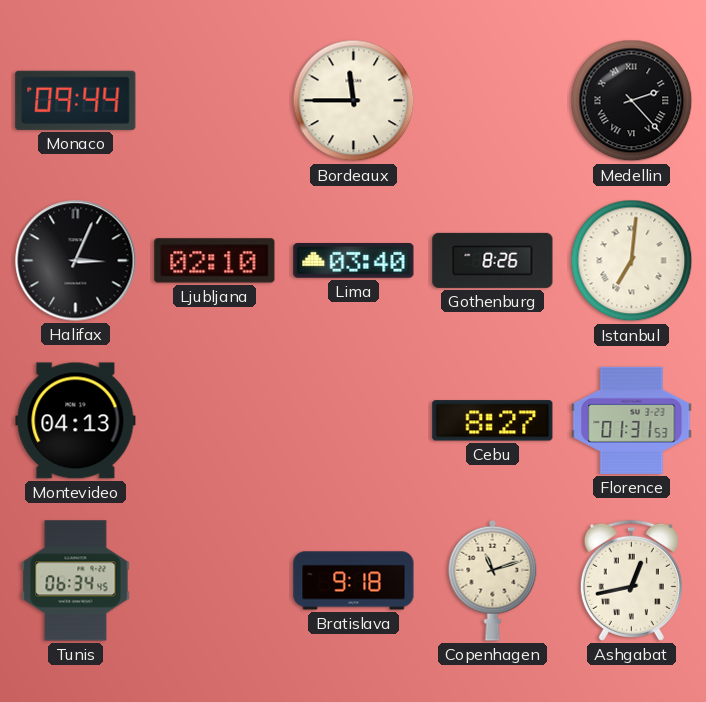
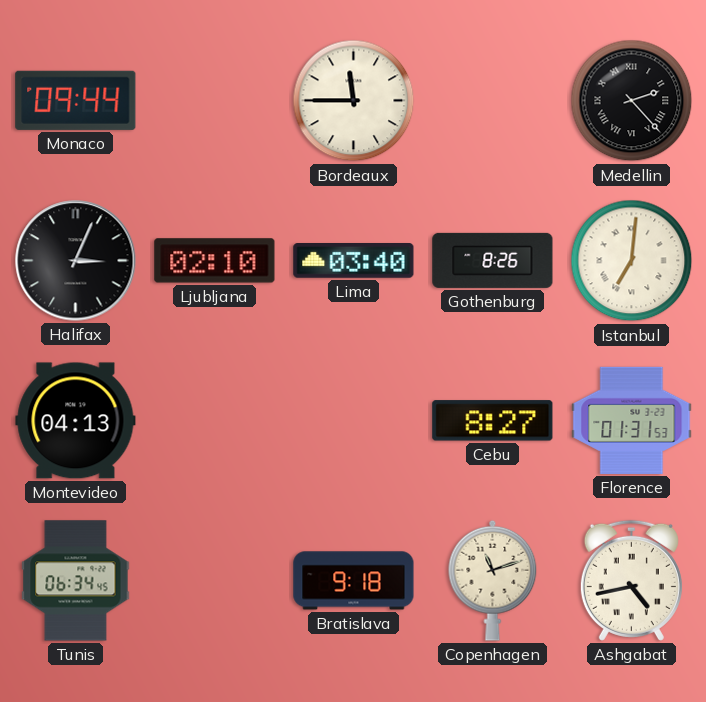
Ashgabat: 12:43 -> 4:43
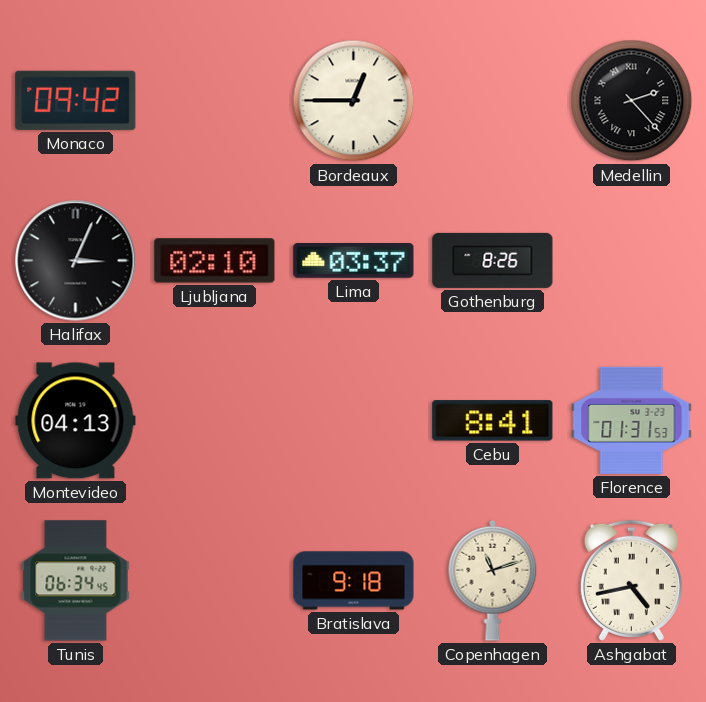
Monaco: 09:44 -> 09:42
Bordeaux: 11:45 -> 12:45
Lima: 03:40 -> 03:37
Istanbul: 7:01 -> none
Cebu: 8:27 -> 8:41
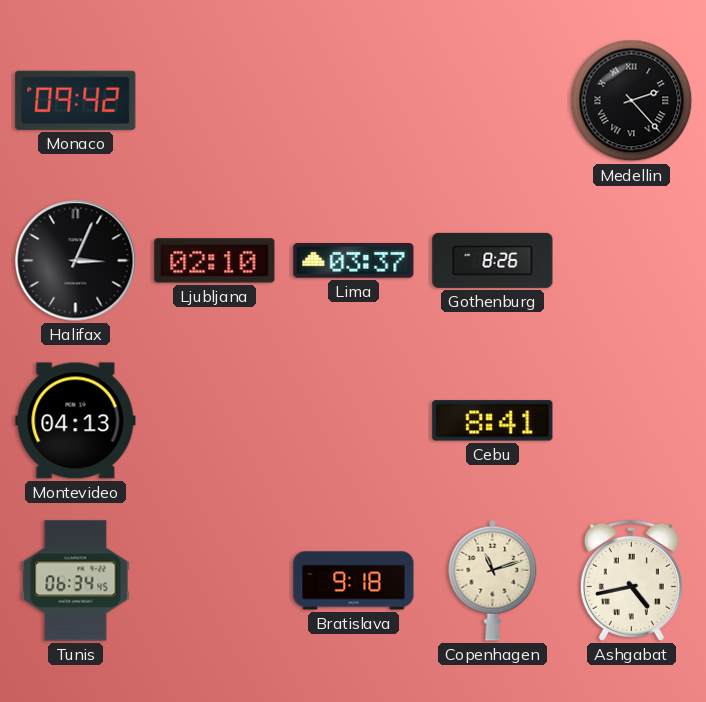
Bordeaux: 12:45 -> none
Florence: 01:31 -> none
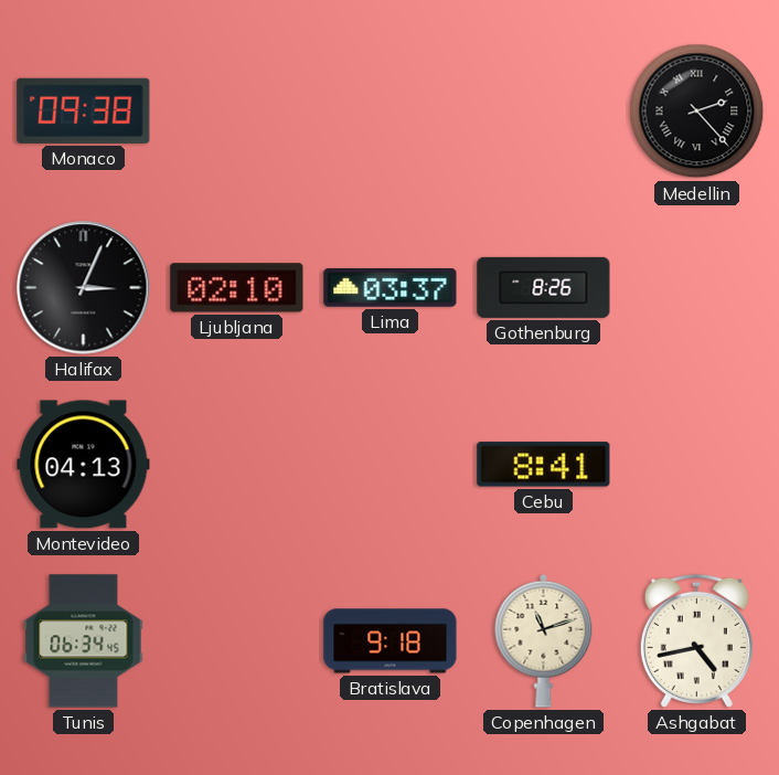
Monaco: 09:42 -> 09:38
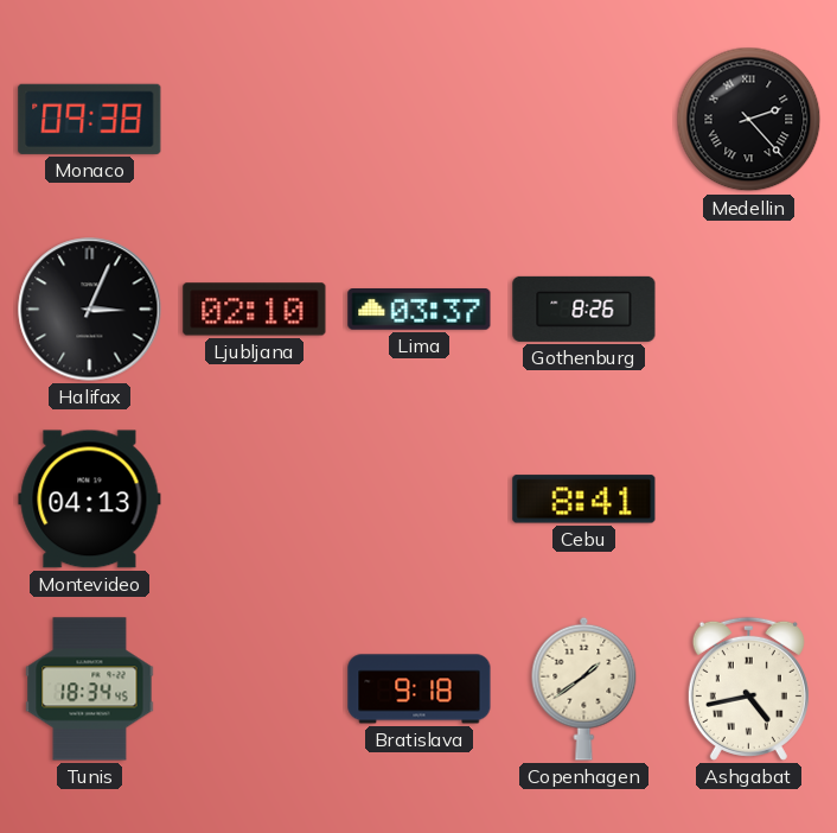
Tunis: 06:34 -> 18:34
Copenhagen: 11:12 -> 1:39
